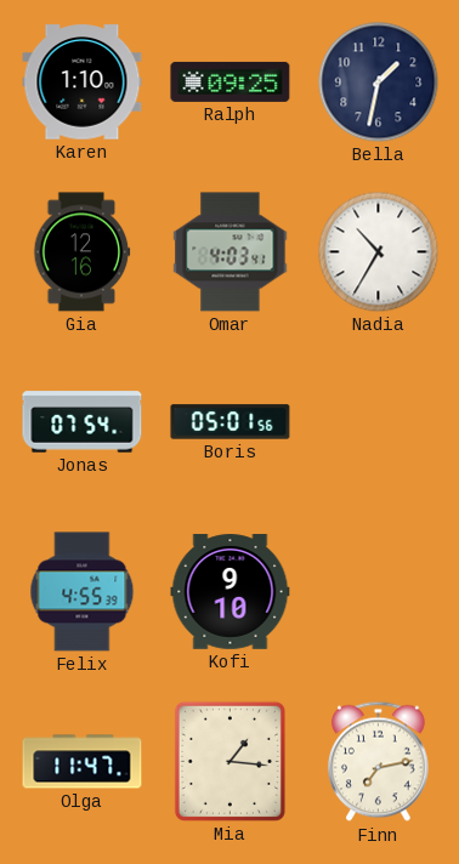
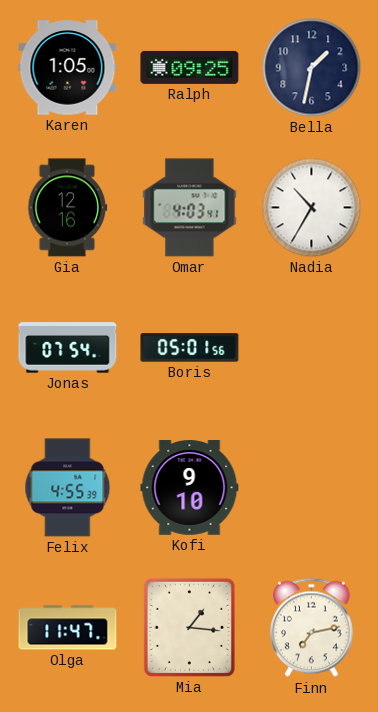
Karen: 1:10 -> 1:05
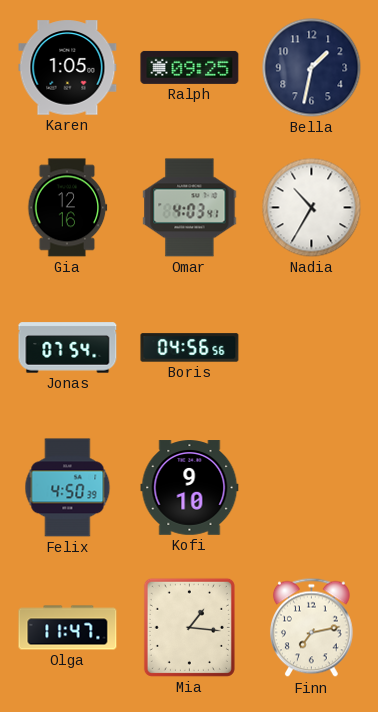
Boris: 05:01 -> 04:56
Felix: 4:55 -> 4:50
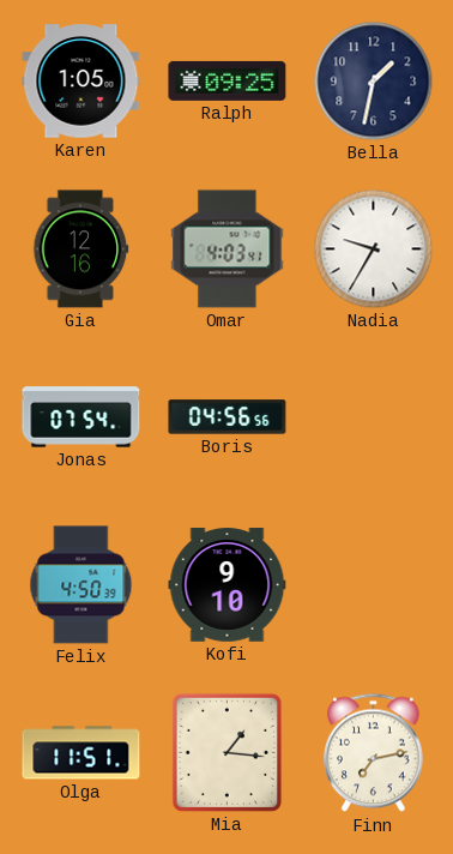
Nadia: 10:35 -> 9:35
Olga: 11:47 -> 11:51
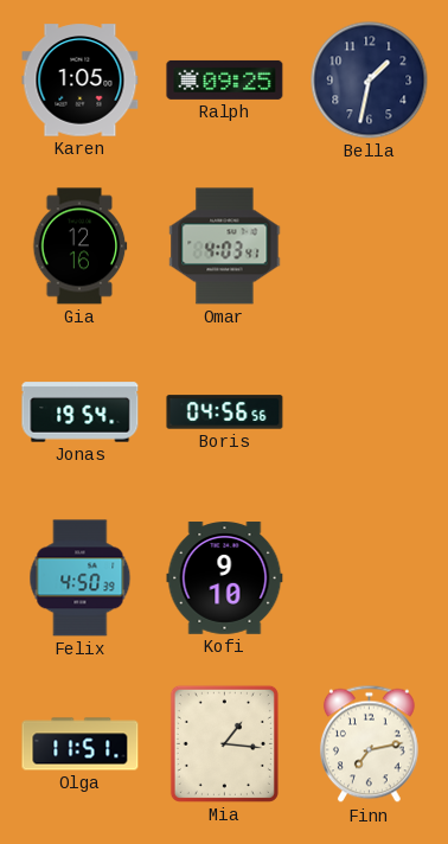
Nadia: 9:35 -> none
Jonas: 07:54 -> 19:54
